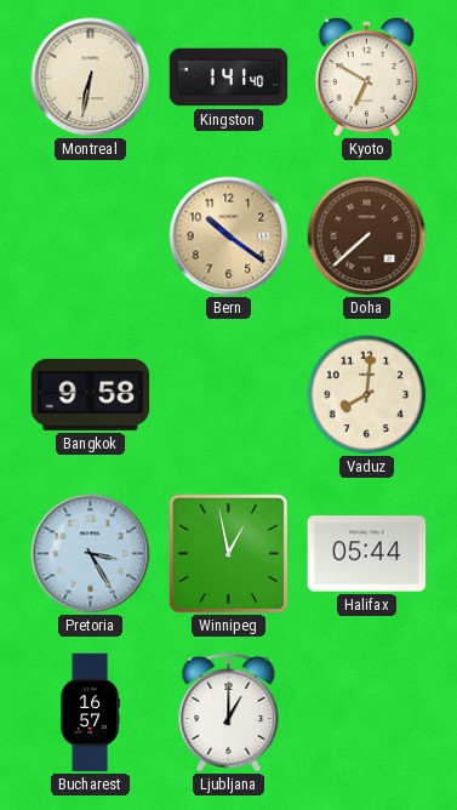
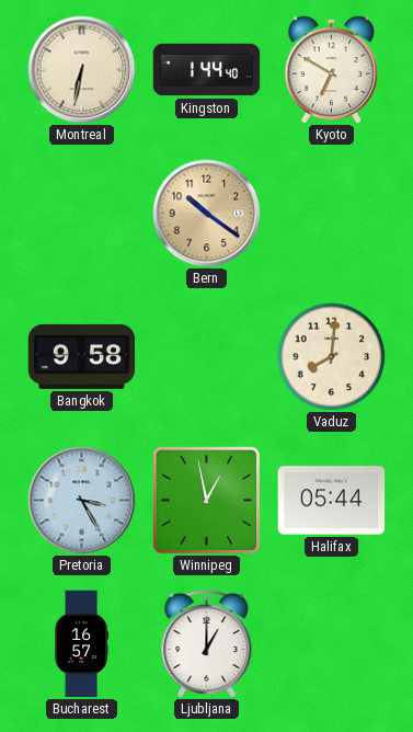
Kingston: 1:41 -> 1:44
Doha: 7:38 -> none
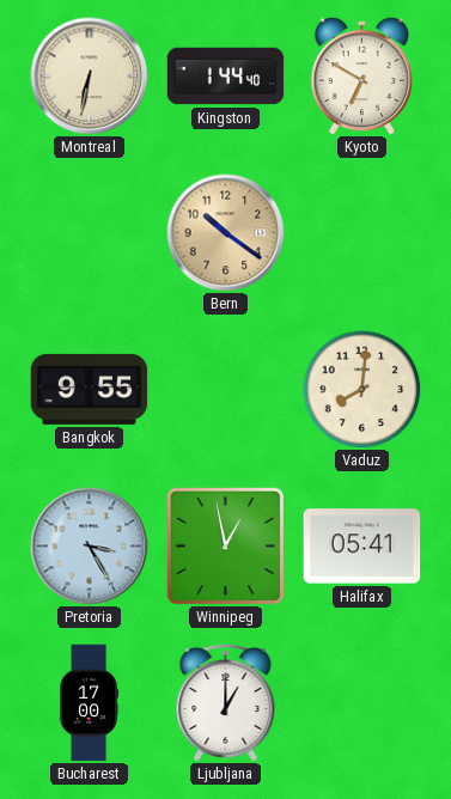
Bangkok: 9:58 -> 9:55
Halifax: 05:44 -> 05:41
Bucharest: 16:57 -> 17:00
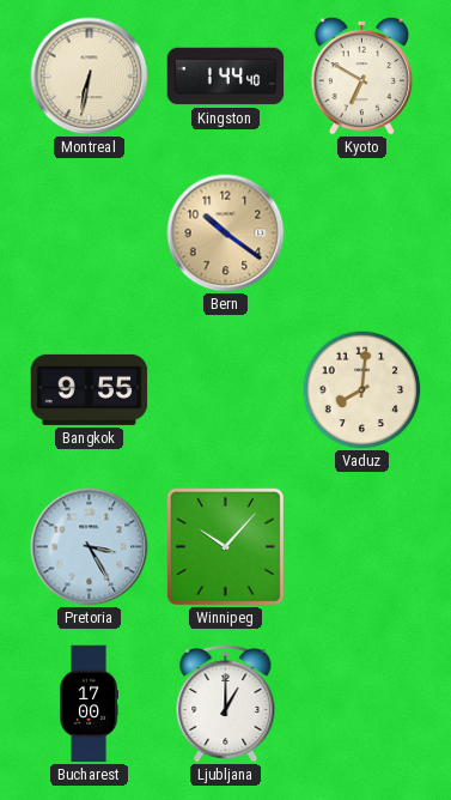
Winnipeg: 12:58 -> 10:07
Halifax: 05:41 -> none
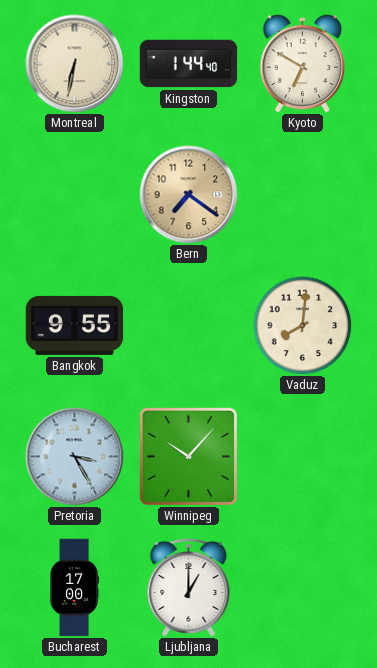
Bern: 10:21 -> 7:21
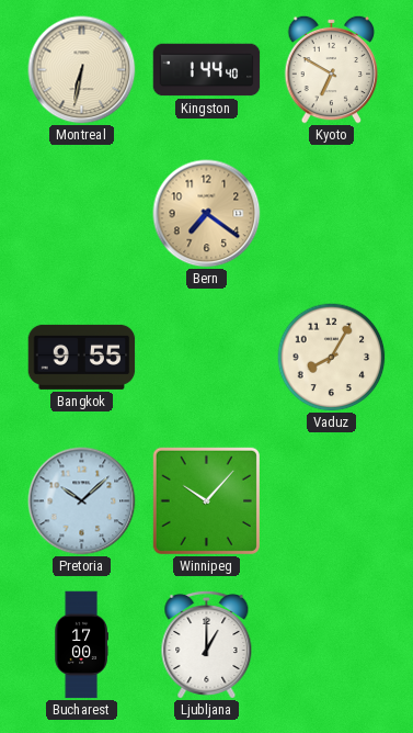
Vaduz: 8:01 -> 8:05
Pretoria: 3:25 -> 10:08
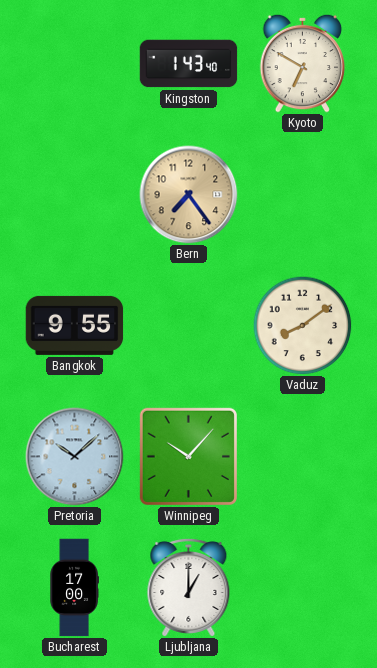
Montreal: 6:32 -> none
Kingston: 1:44 -> 1:43
Bern: 7:21 -> 7:24
Vaduz: 8:05 -> 8:09
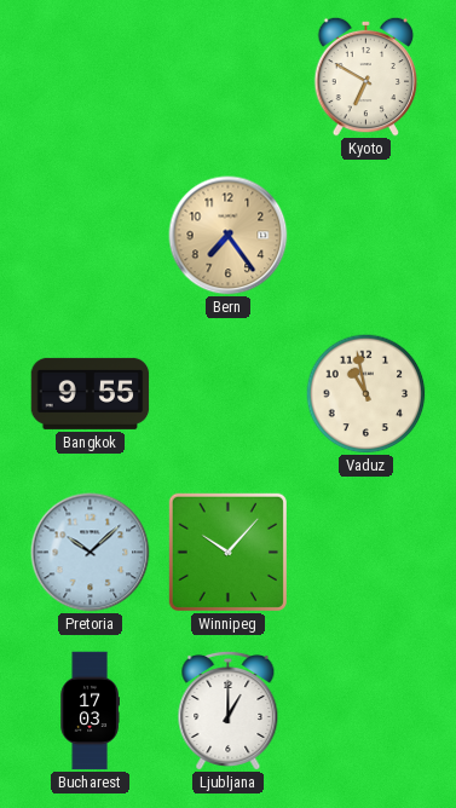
Kingston: 1:43 -> none
Vaduz: 8:09 -> 10:58
Bucharest: 17:00 -> 17:03
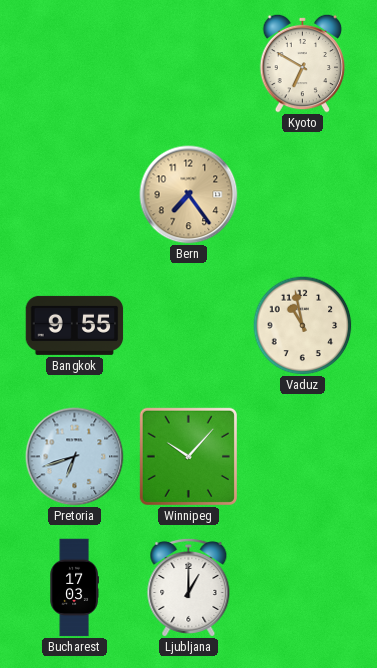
Pretoria: 10:08 -> 6:42
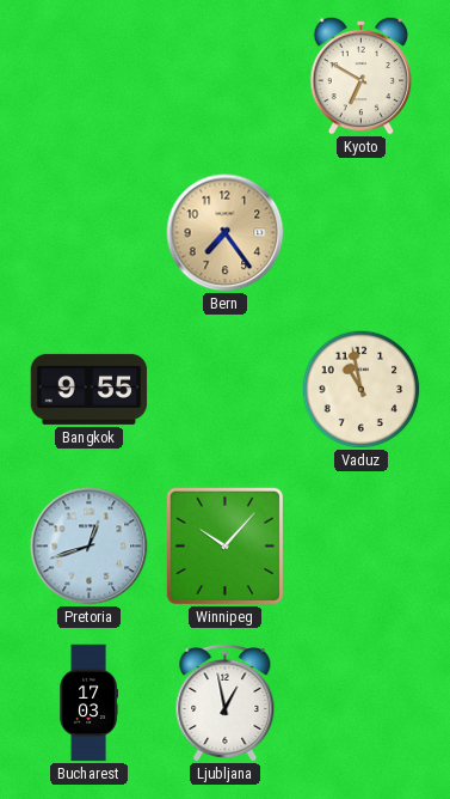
Pretoria: 6:42 -> 12:42
Ljubljana: 1:00 -> 12:58
